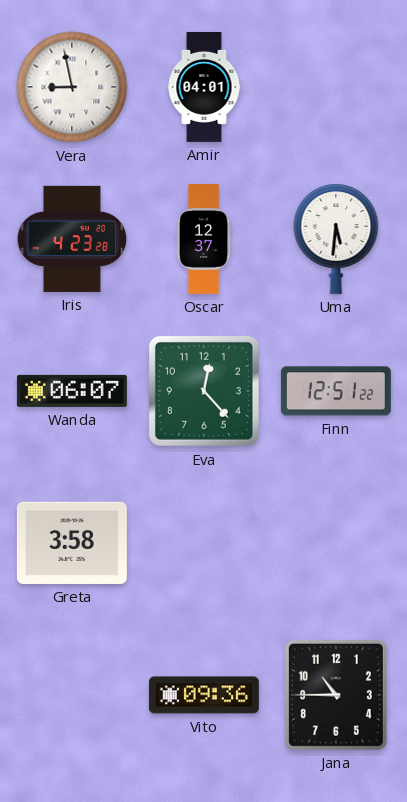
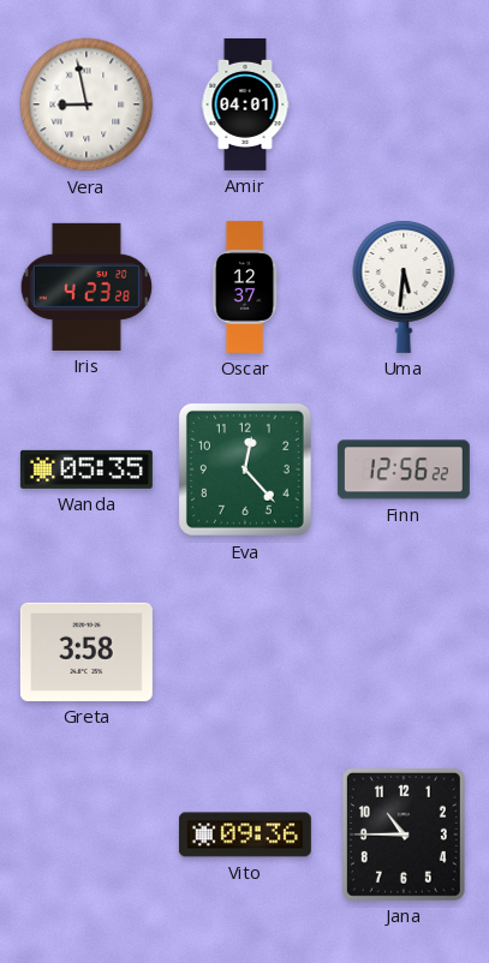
Wanda: 06:07 -> 05:35
Finn: 12:51 -> 12:56
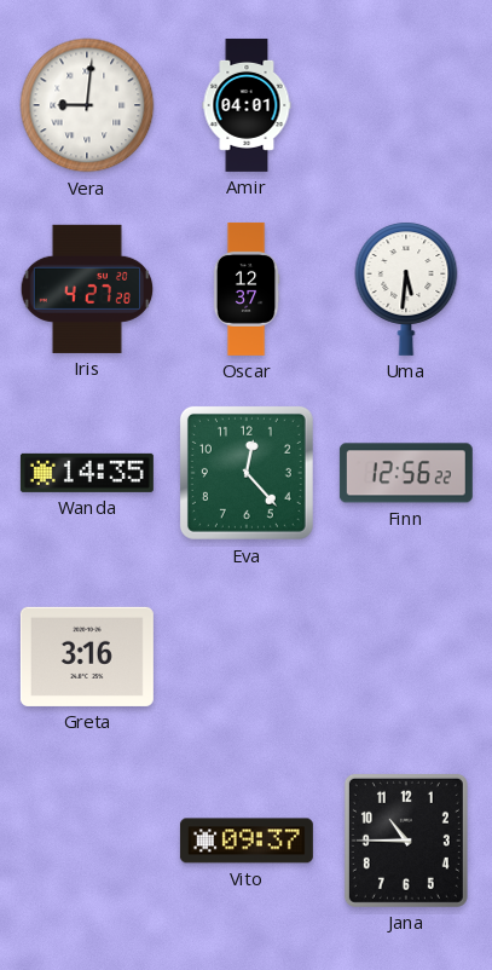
Vera: 8:58 -> 9:01
Iris: 4:23 -> 4:27
Wanda: 05:35 -> 14:35
Greta: 3:58 -> 3:16
Vito: 09:36 -> 09:37
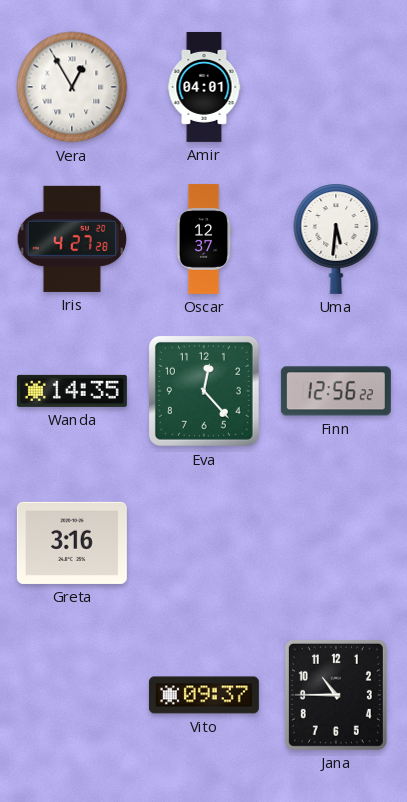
Vera: 9:01 -> 12:55
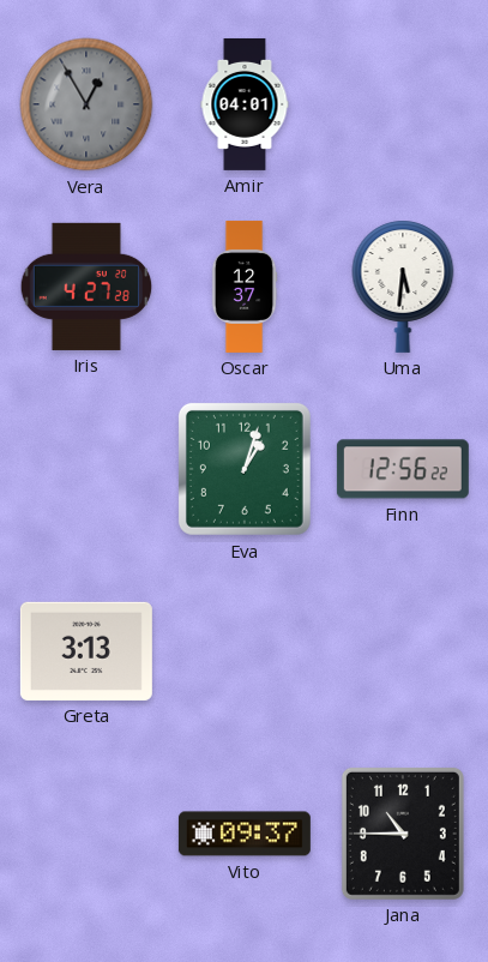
Vera dial: white -> grey
Wanda: 14:35 -> none
Eva: 12:23 -> 1:03
Greta: 3:16 -> 3:13
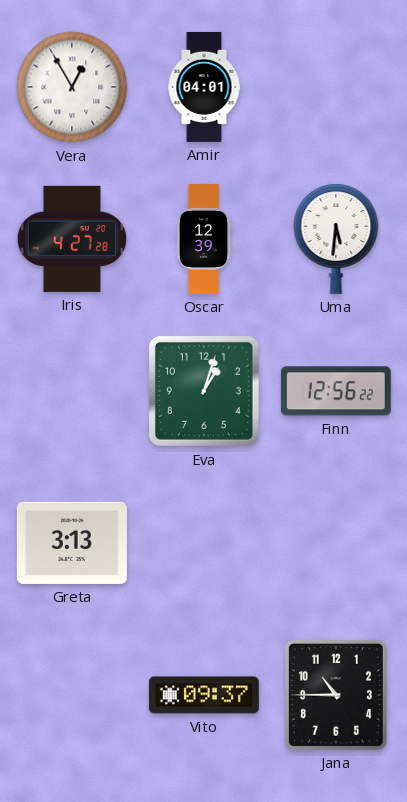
Vera dial: grey -> white
Oscar: 12:37 -> 12:39
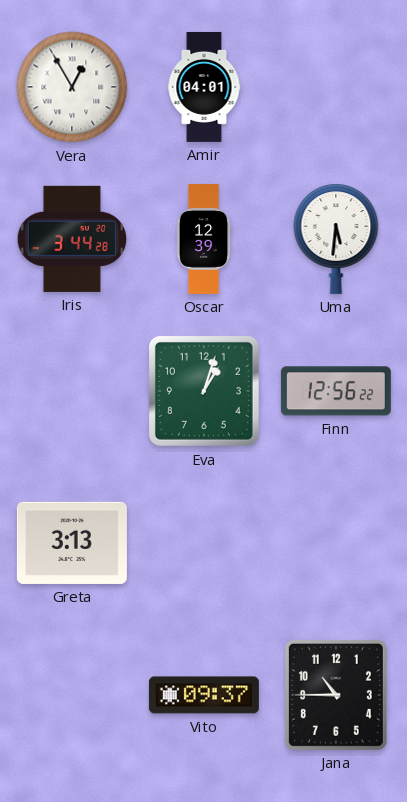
Iris: 4:27 -> 3:44
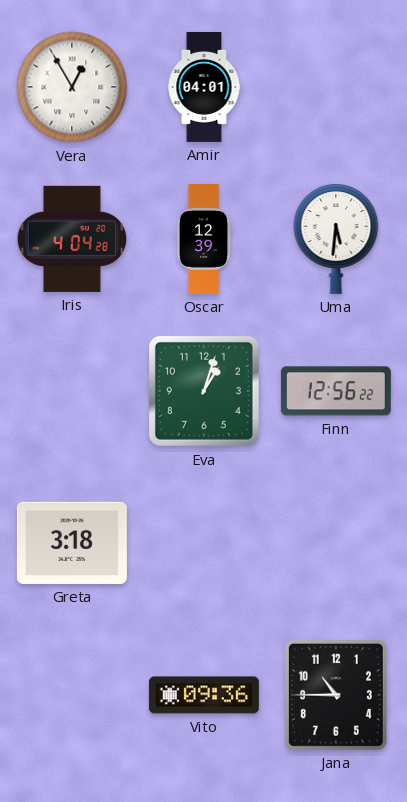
Iris: 3:44 -> 4:04
Greta: 3:13 -> 3:18
Vito: 09:37 -> 09:36
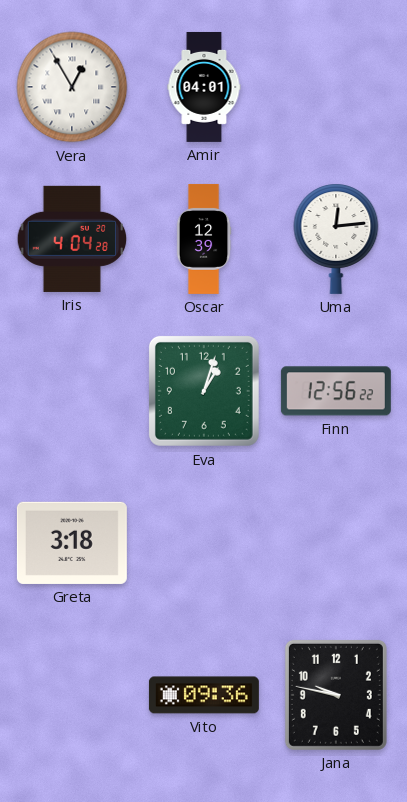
Uma: 5:31 -> 12:14
Jana: 10:45 -> 9:47
